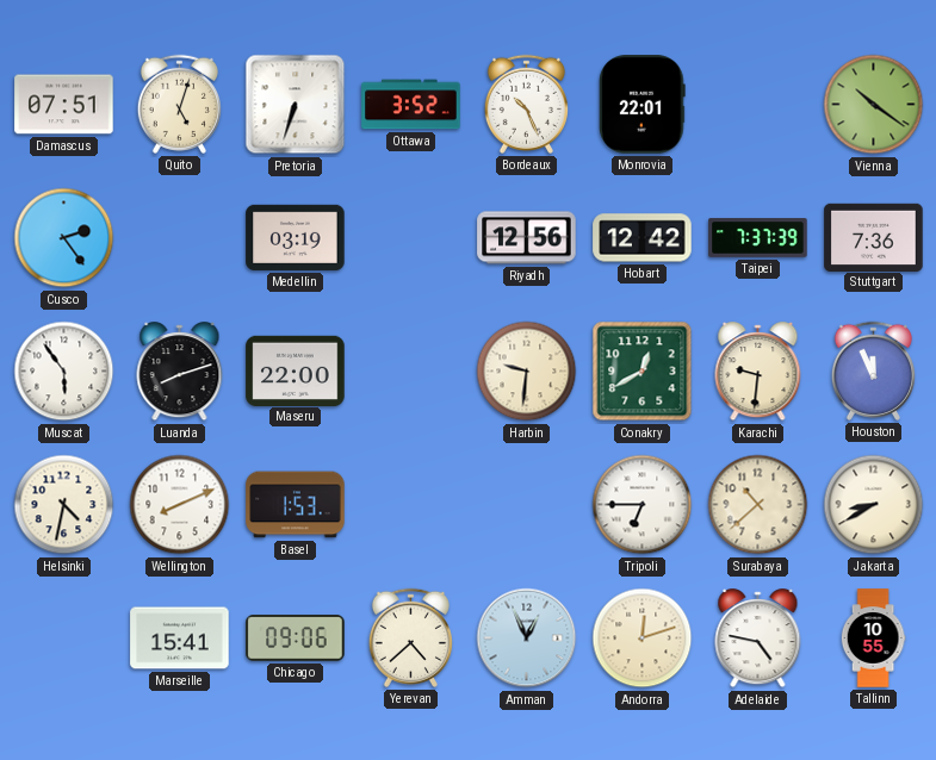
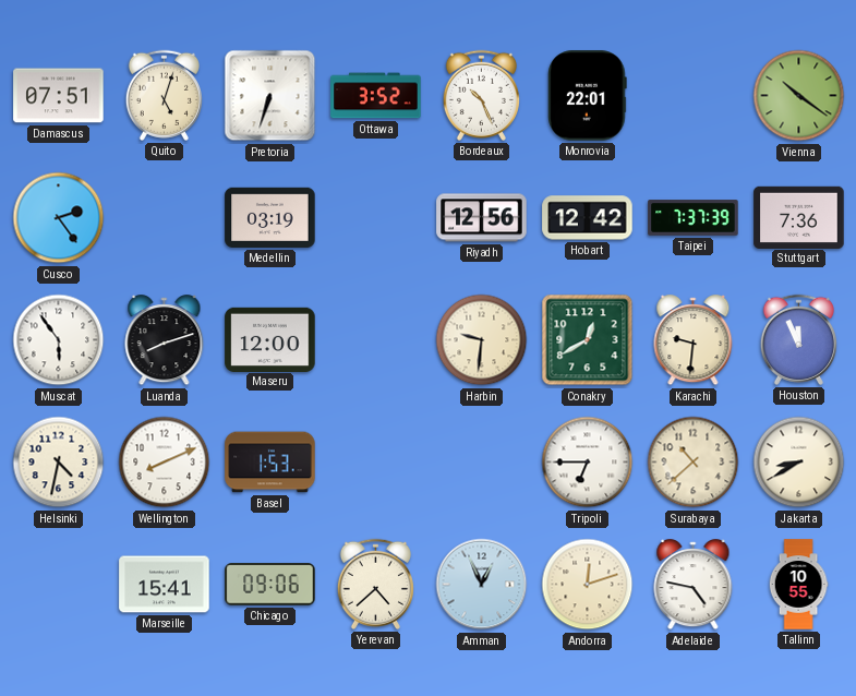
Maseru: 22:00 -> 12:00
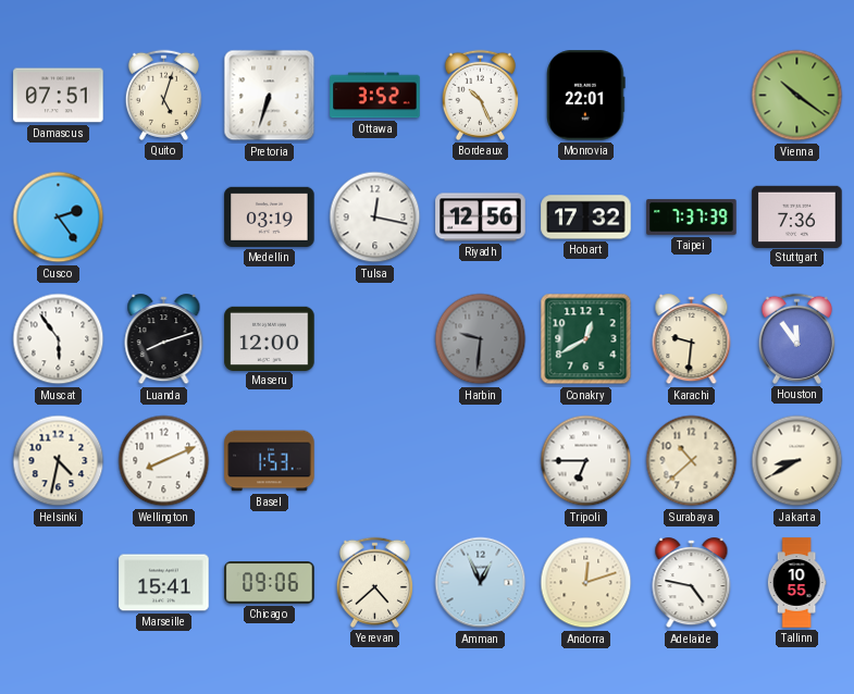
Tulsa: none -> 12:17
Hobart: 12:42 -> 17:32
Harbin dial: cream -> grey
Houston: 11:56 -> 11:54
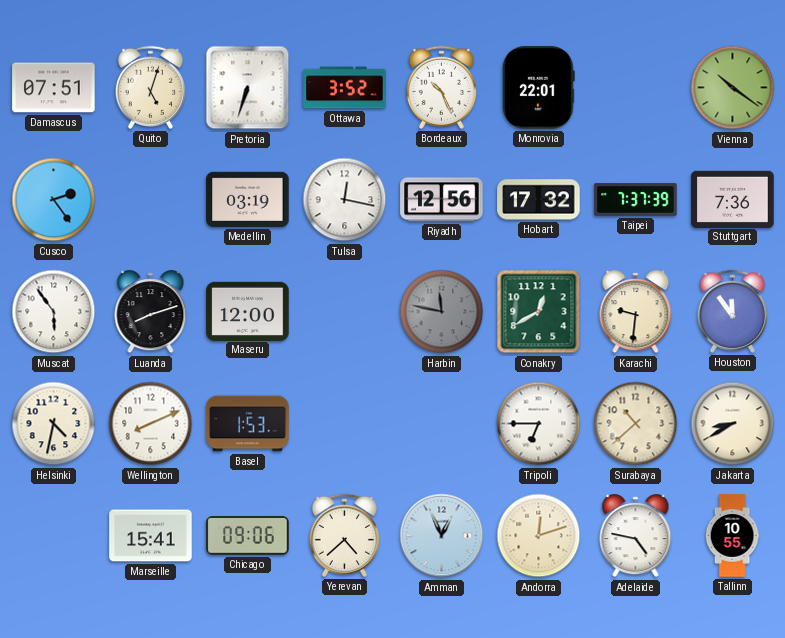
Harbin: 9:31 -> 11:47
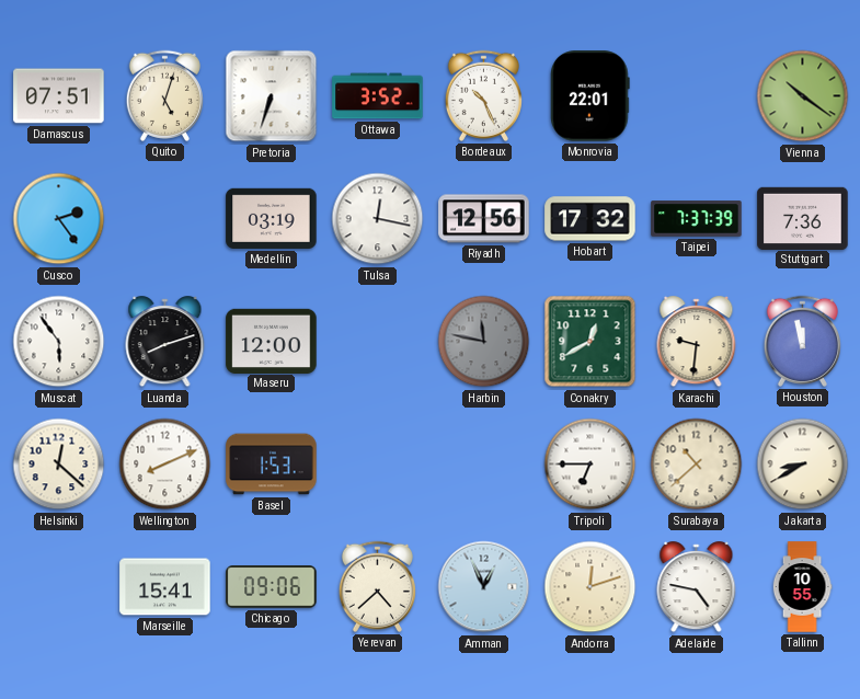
Houston: 11:54 -> 11:58
Helsinki: 4:32 -> 12:22
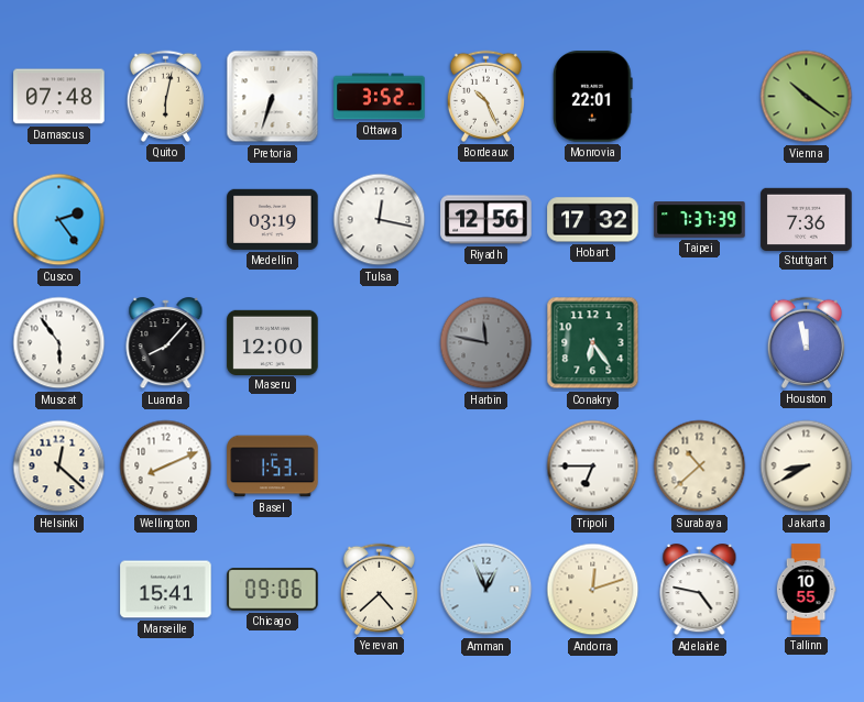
Damascus: 07:51 -> 07:48
Quito: 5:03 -> 6:02
Luanda: 8:12 -> 8:07
Conakry: 12:40 -> 6:24
Karachi: 9:31 -> none
